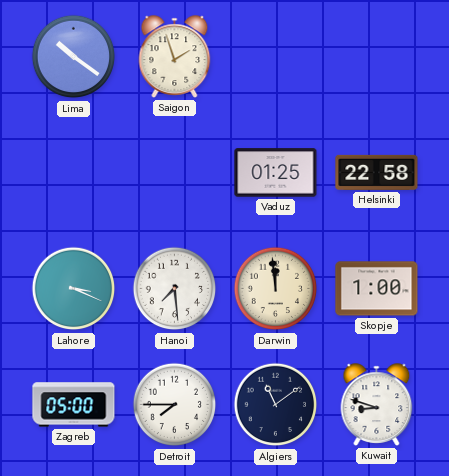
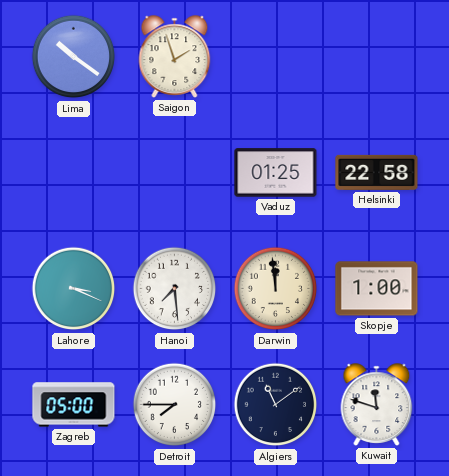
Kuwait: 8:48 -> 11:48
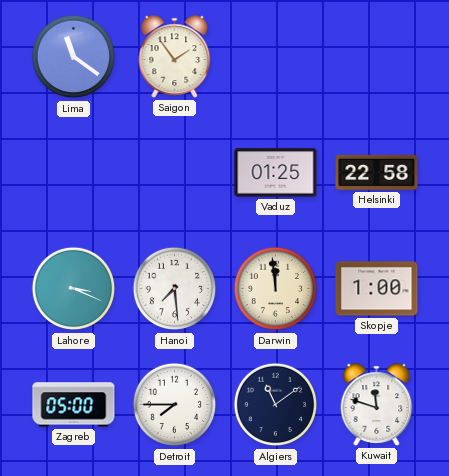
Lima: 10:21 -> 11:21
Saigon: 1:57 -> 1:54
